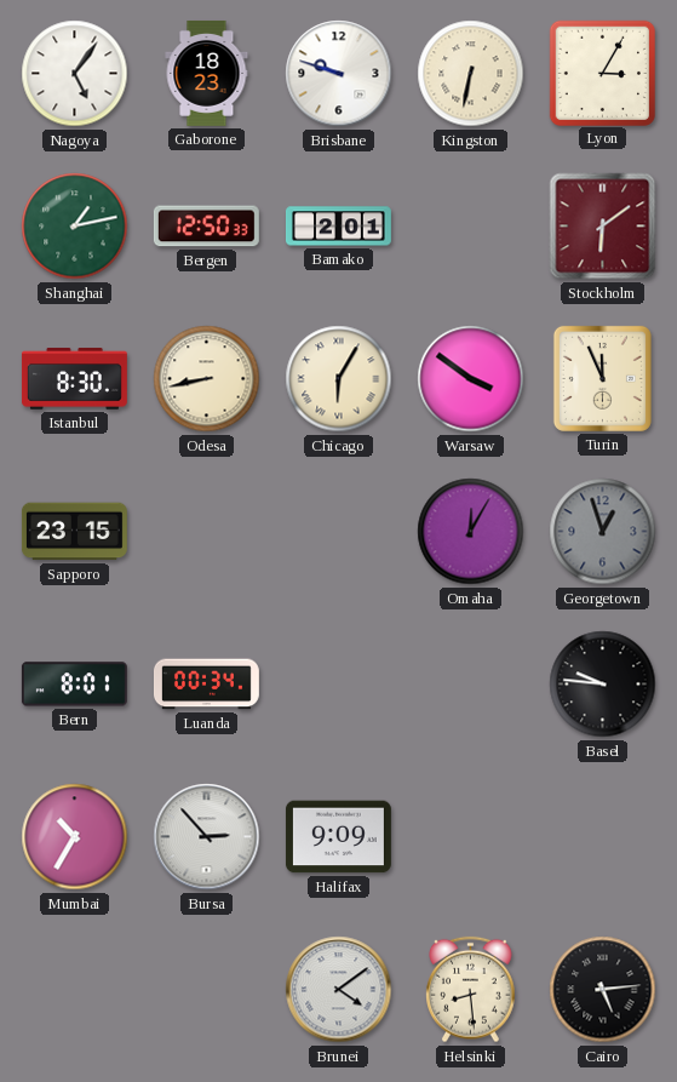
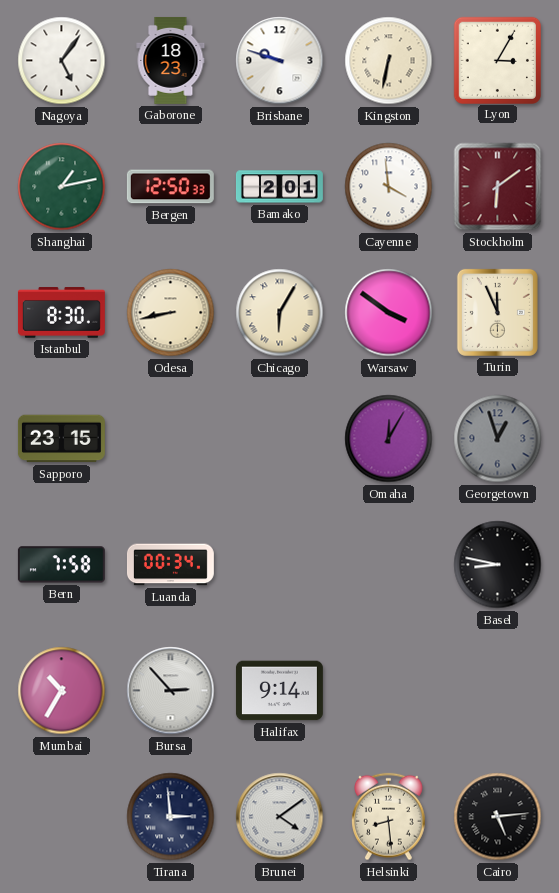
Cayenne: none -> 3:59
Bern: 8:01 -> 7:58
Basel: 9:46 -> 8:47
Halifax: 9:09 -> 9:14
Tirana: none -> 2:59
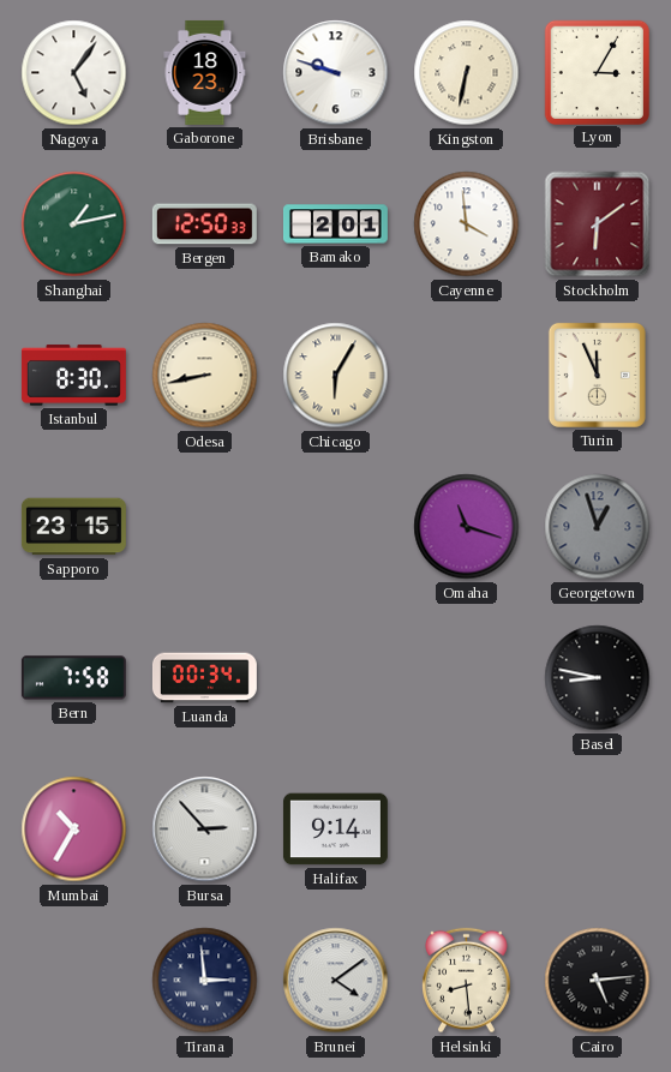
Warsaw: 3:51 -> none
Omaha: 12:05 -> 11:18
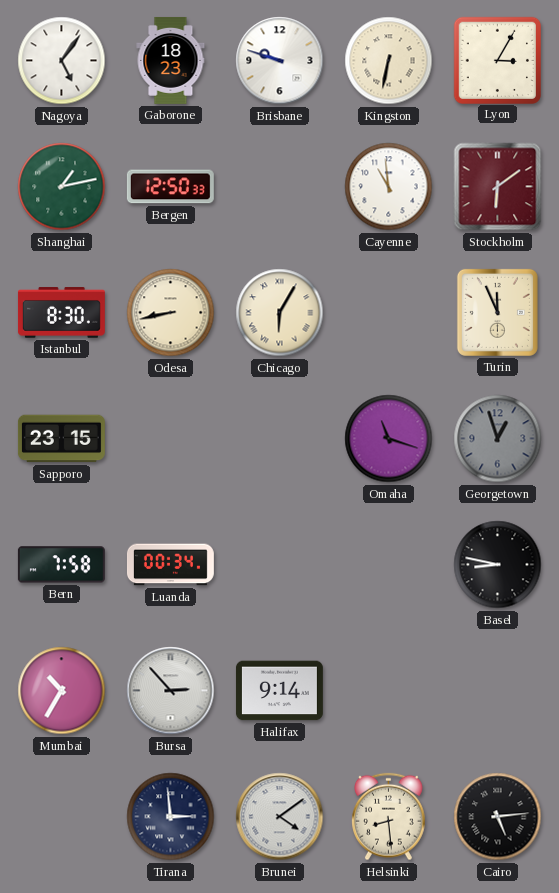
Bamako: 2:01 -> none
Cayenne: 3:59 -> 10:59
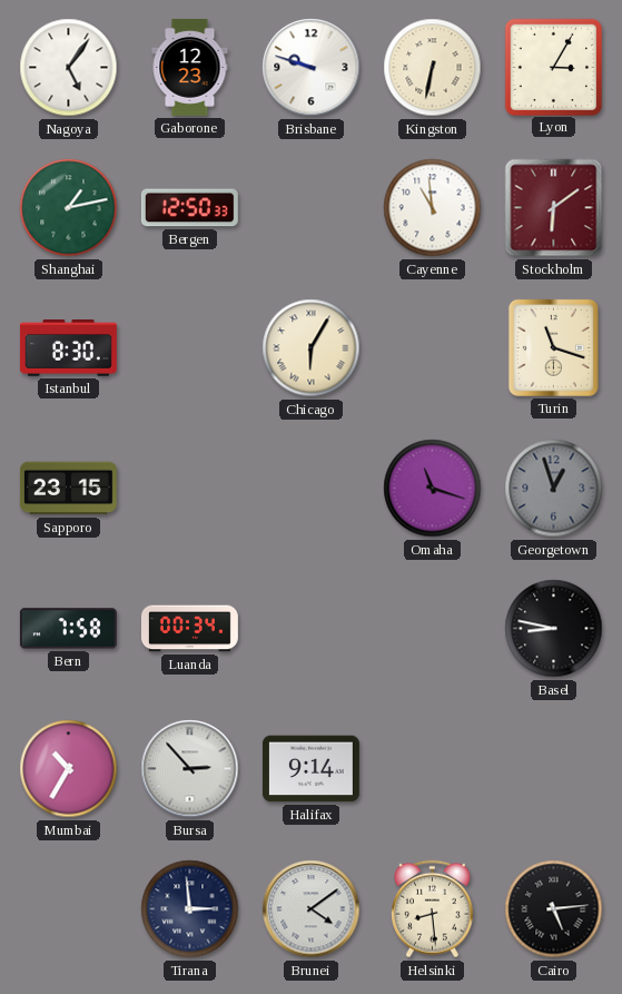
Gaborone: 18:23 -> 12:23
Odesa: 8:43 -> none
Turin: 11:56 -> 11:18
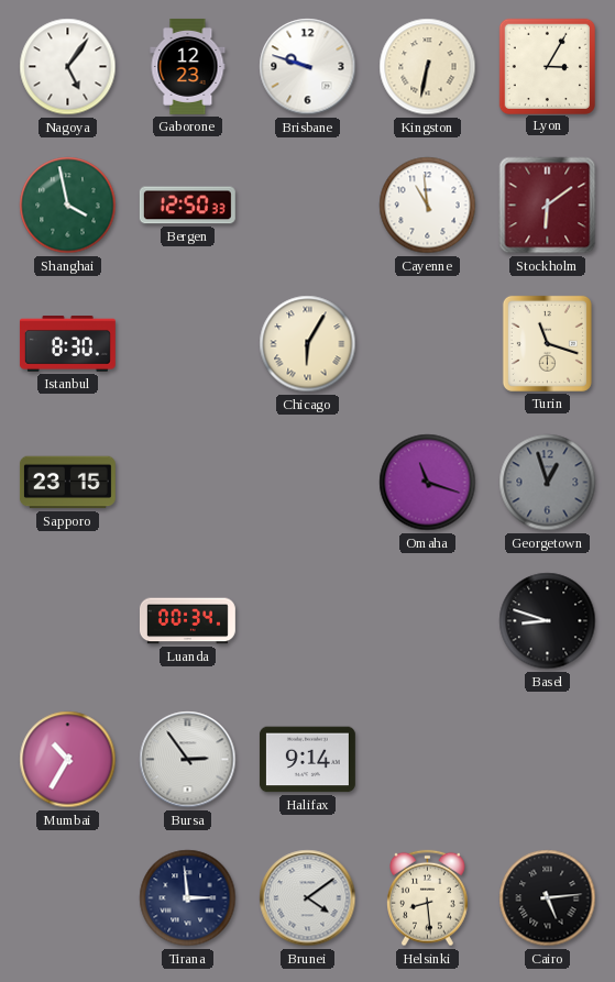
Shanghai: 1:13 -> 3:58
Bern: 7:58 -> none
Basel: 8:47 -> 8:48
Bursa: 2:53 -> 2:54
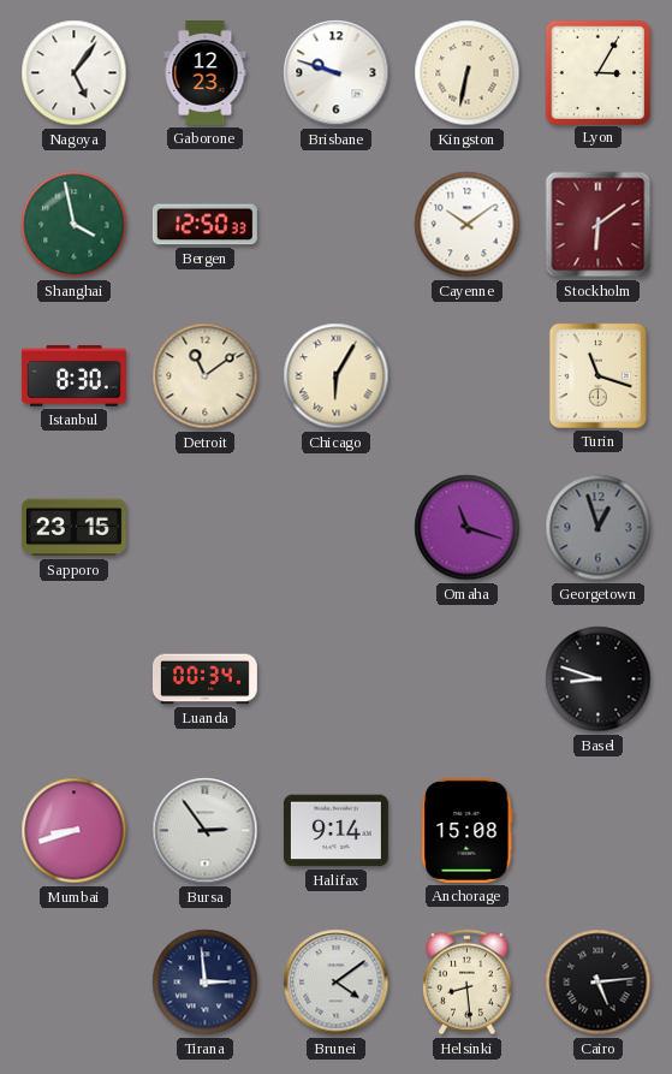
Cayenne: 10:59 -> 10:09
Detroit: none -> 11:09
Mumbai: 10:35 -> 8:42
Anchorage: none -> 15:08
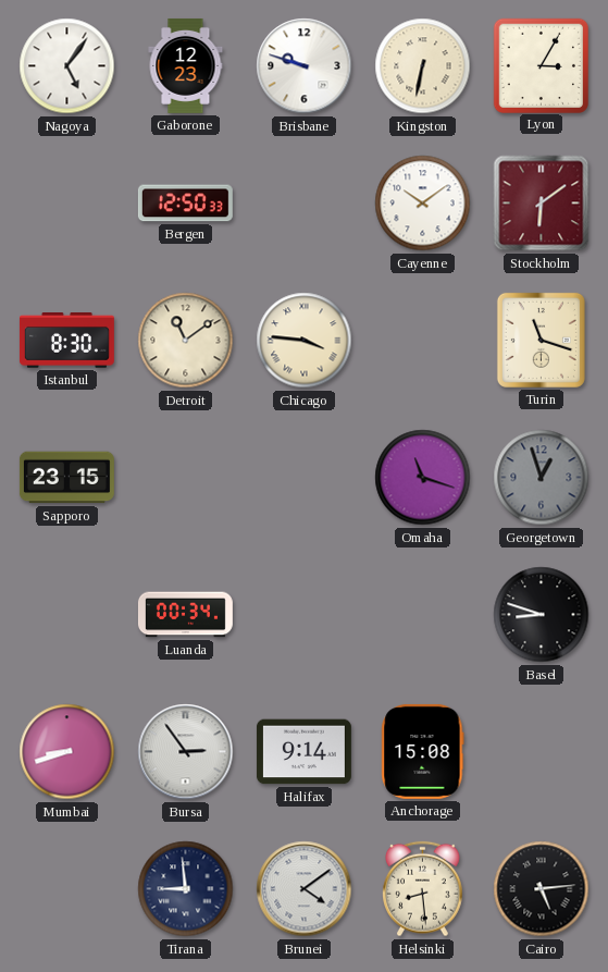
Shanghai: 3:58 -> none
Chicago: 6:05 -> 3:46
Tirana: 2:59 -> 8:59
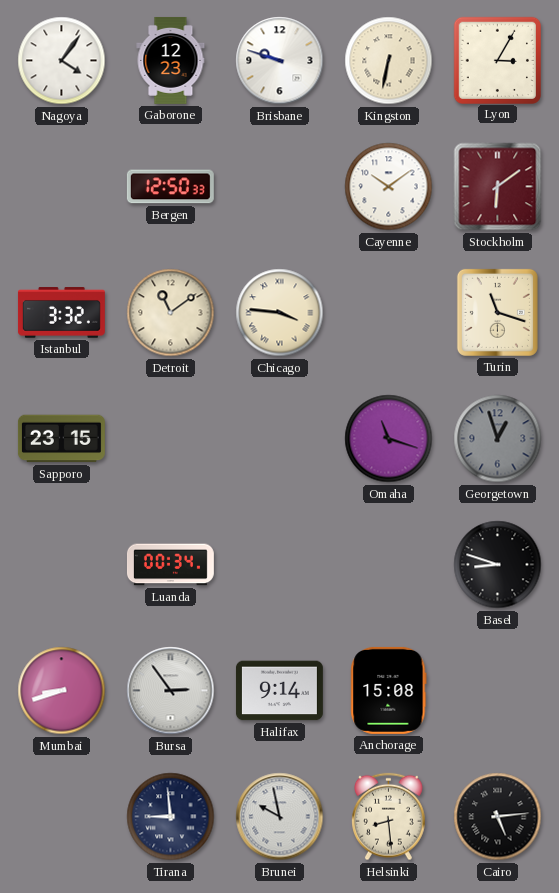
Nagoya: 5:06 -> 4:06
Istanbul: 8:30 -> 3:32
Brunei: 4:09 -> 9:58
